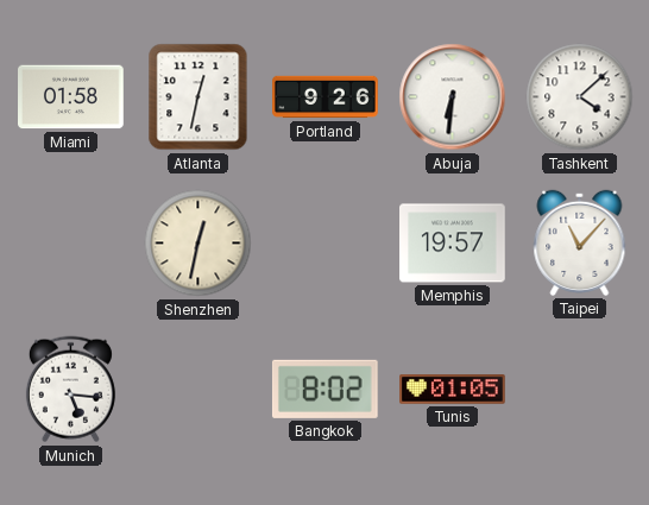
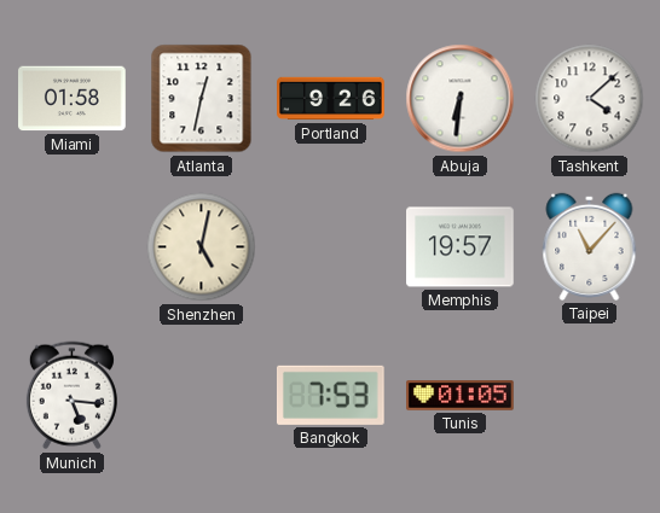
Shenzhen: 12:32 -> 5:02
Bangkok: 8:02 -> 7:53
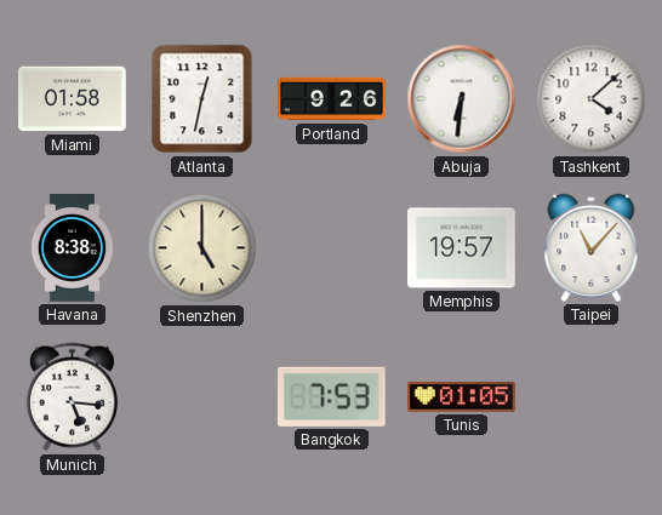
Havana: none -> 8:38
Shenzhen: 5:02 -> 5:00
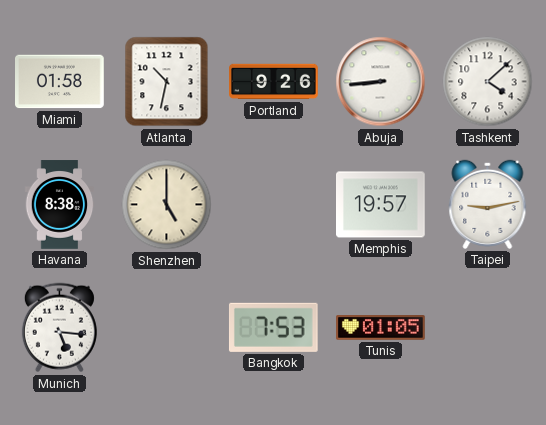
Atlanta: 12:32 -> 10:32
Abuja: 6:31 -> 8:44
Taipei: 11:07 -> 9:13
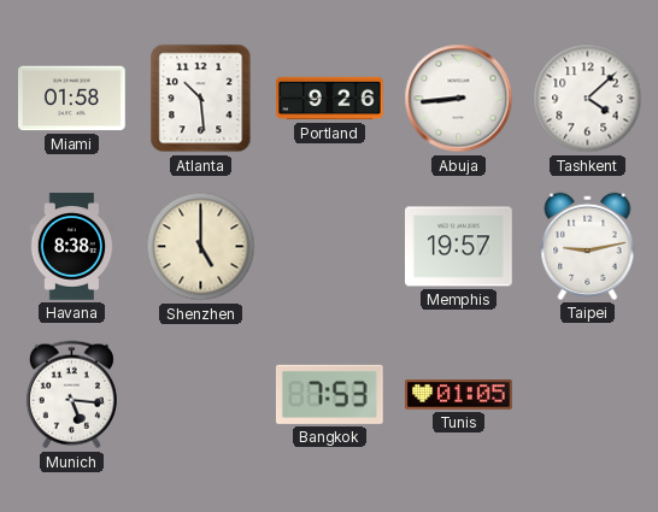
Atlanta: 10:32 -> 10:29
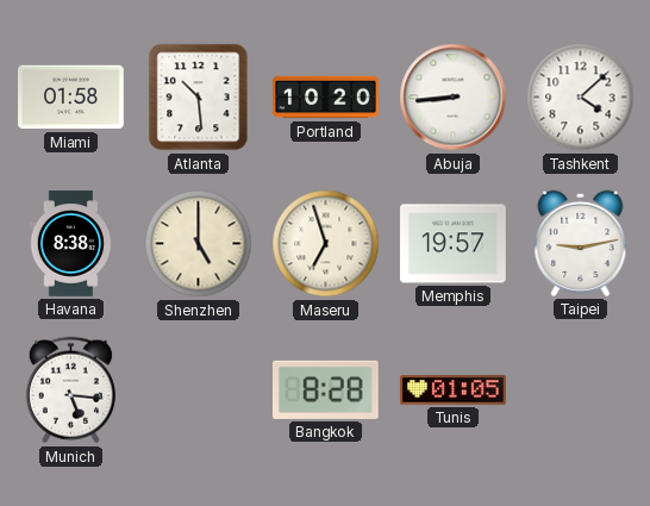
Portland: 9:26 -> 10:20
Maseru: none -> 6:57
Bangkok: 7:53 -> 8:28
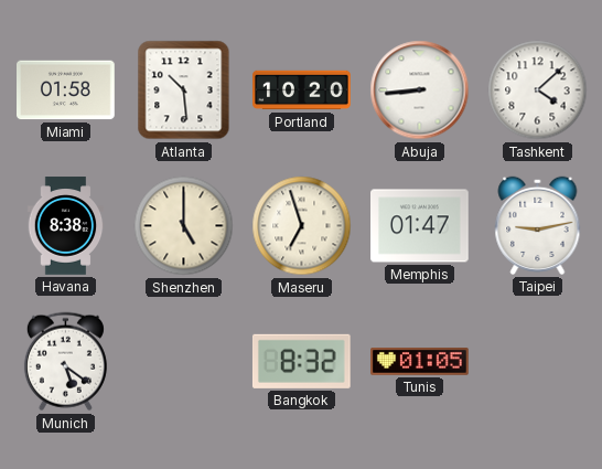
Memphis: 19:57 -> 01:47
Munich: 5:16 -> 5:21
Bangkok: 8:28 -> 8:32
